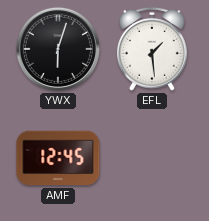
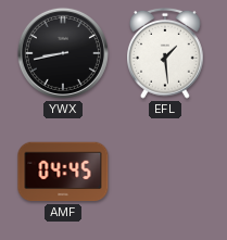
YWX: 6:03 -> 8:43
AMF: 12:45 -> 04:45
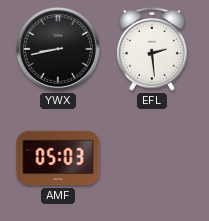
EFL: 1:29 -> 2:29
AMF: 04:45 -> 05:03
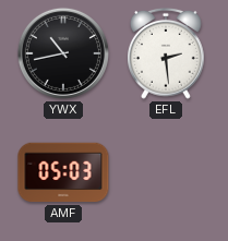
YWX: 8:43 -> 10:43
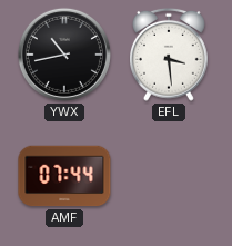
EFL: 2:29 -> 3:29
AMF: 05:03 -> 07:44
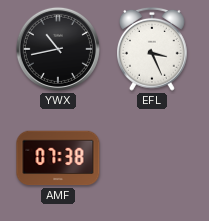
EFL: 3:29 -> 3:26
AMF: 07:44 -> 07:38
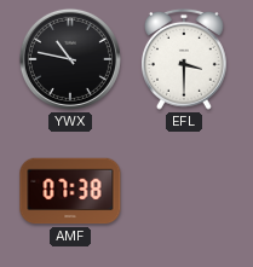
YWX: 10:43 -> 10:47
EFL: 3:26 -> 3:30
